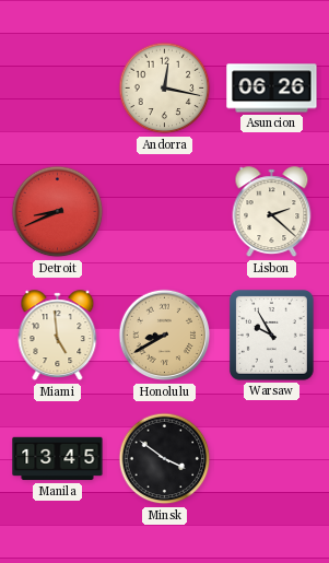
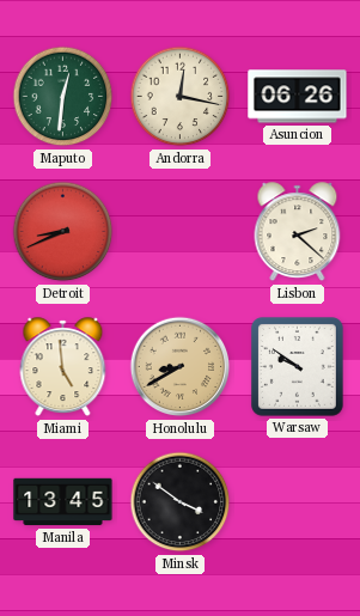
Maputo: none -> 12:31
Warsaw: 9:55 -> 9:51
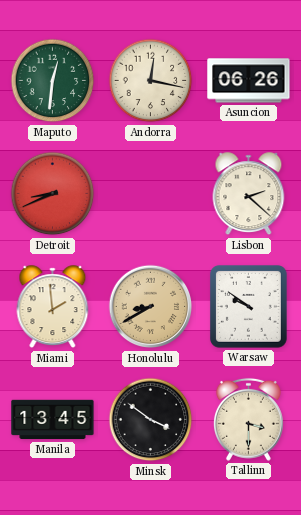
Miami: 4:59 -> 1:59
Tallinn: none -> 3:30
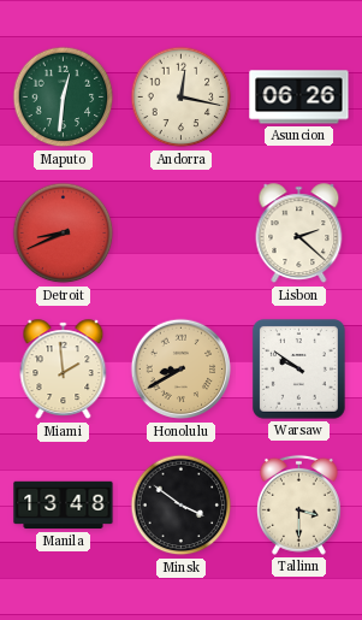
Manila: 13:45 -> 13:48
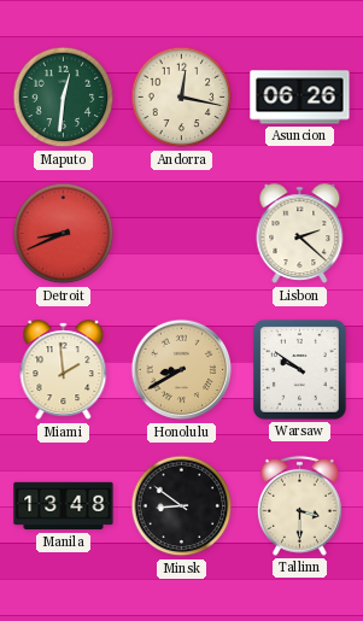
Minsk: 3:51 -> 8:51
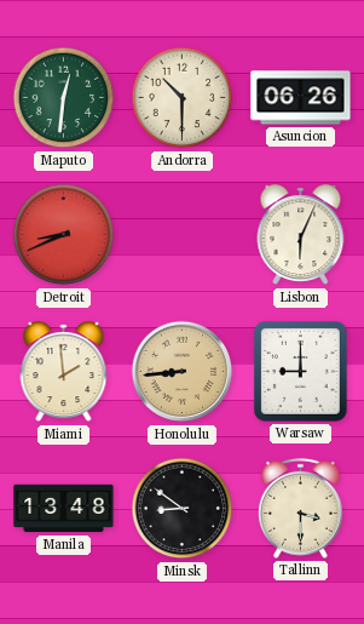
Andorra: 12:17 -> 10:30
Lisbon: 2:22 -> 6:04
Honolulu: 8:40 -> 8:44
Warsaw: 9:51 -> 9:00
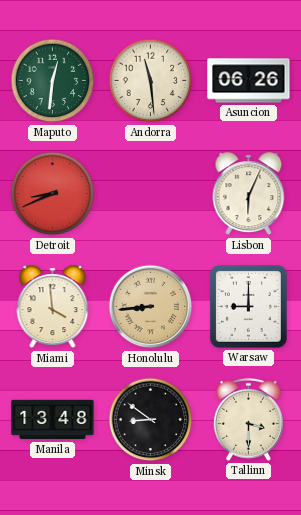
Andorra: 10:30 -> 11:29
Miami: 1:59 -> 3:59
